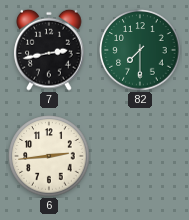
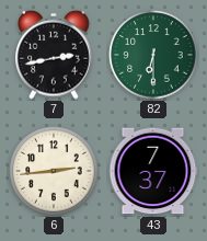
82: 7:30 -> 6:30
43: none -> 7:37
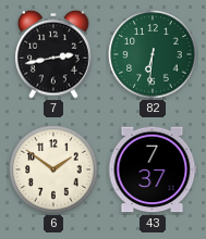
82: 6:30 -> 6:31
6: 2:44 -> 1:51
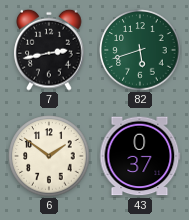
82: 6:31 -> 5:42
43: 7:37 -> 0:37
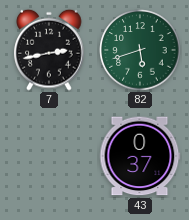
6: 1:51 -> none
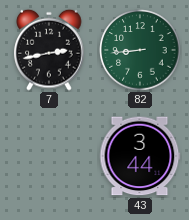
82: 5:42 -> 8:44
43: 0:37 -> 3:44
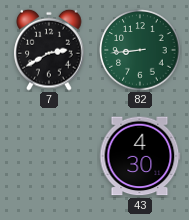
7: 2:43 -> 2:40
43: 3:44 -> 4:30
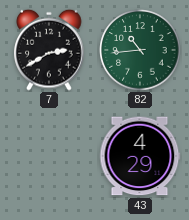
82: 8:44 -> 10:44
43: 4:30 -> 4:29
